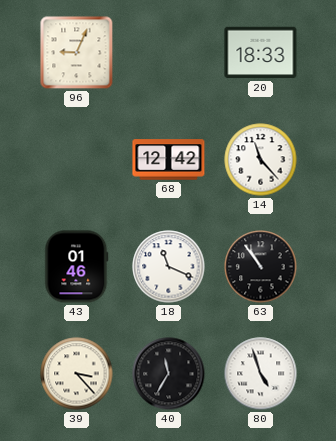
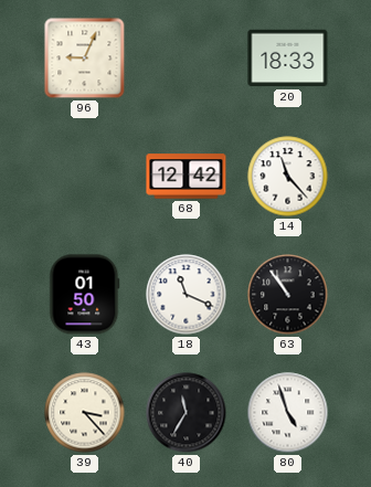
43: 01:46 -> 01:50
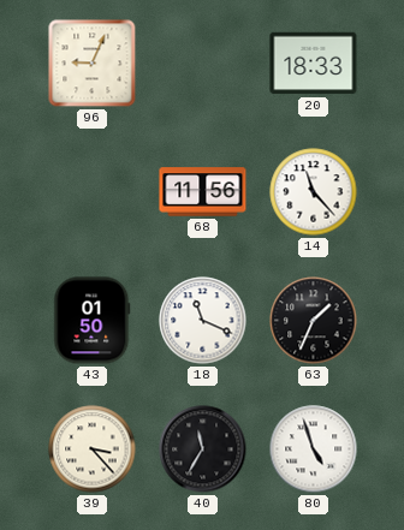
68: 12:42 -> 11:56
63: 10:54 -> 1:34
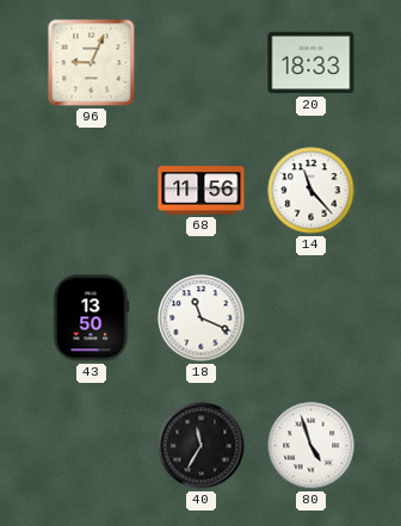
43: 01:50 -> 13:50
63: 1:34 -> none
39: 3:23 -> none
